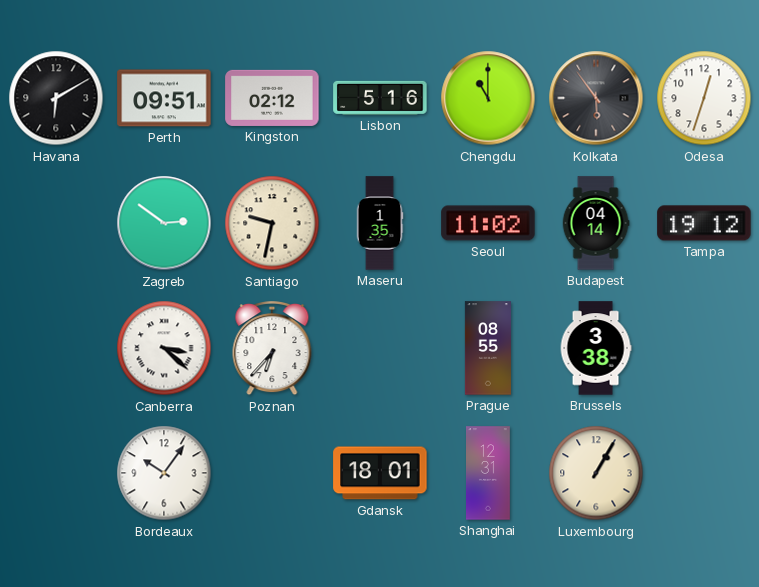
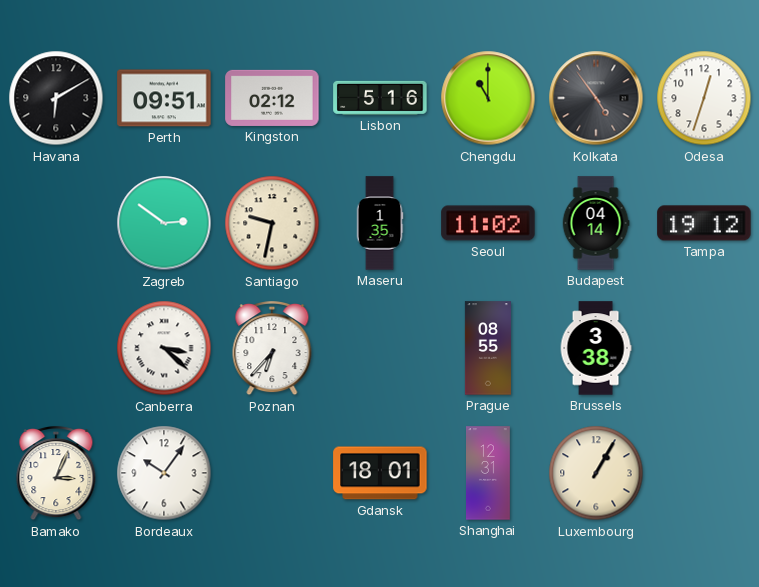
Kolkata: 5:54 -> 4:54
Bamako: none -> 3:04
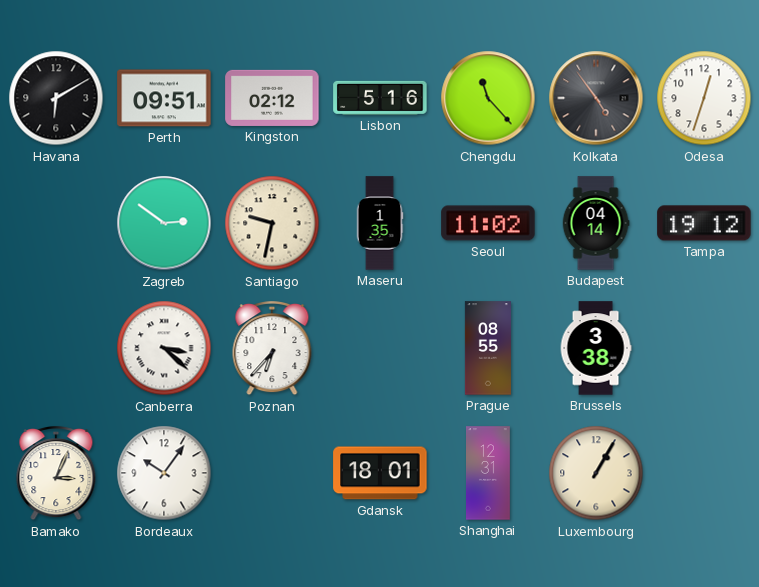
Chengdu: 11:00 -> 11:23
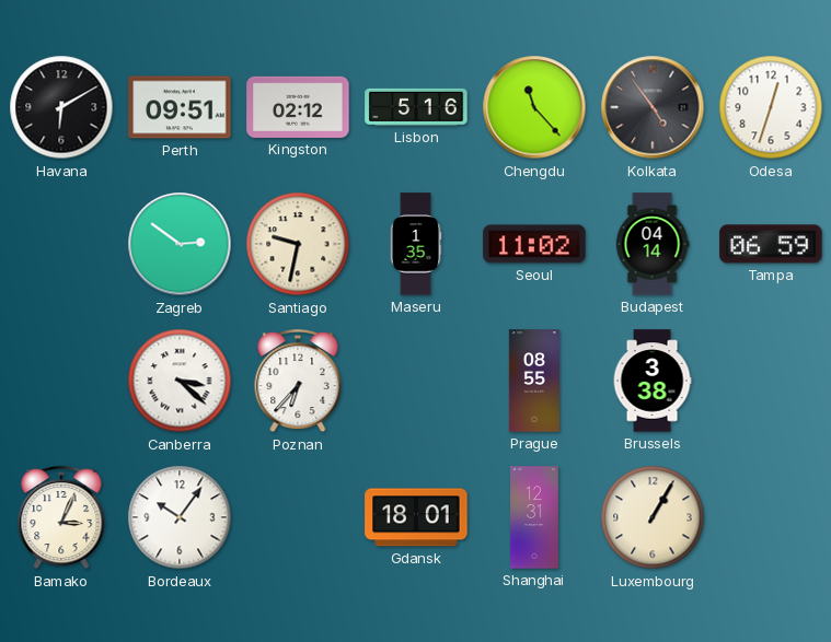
Tampa: 19:12 -> 06:59
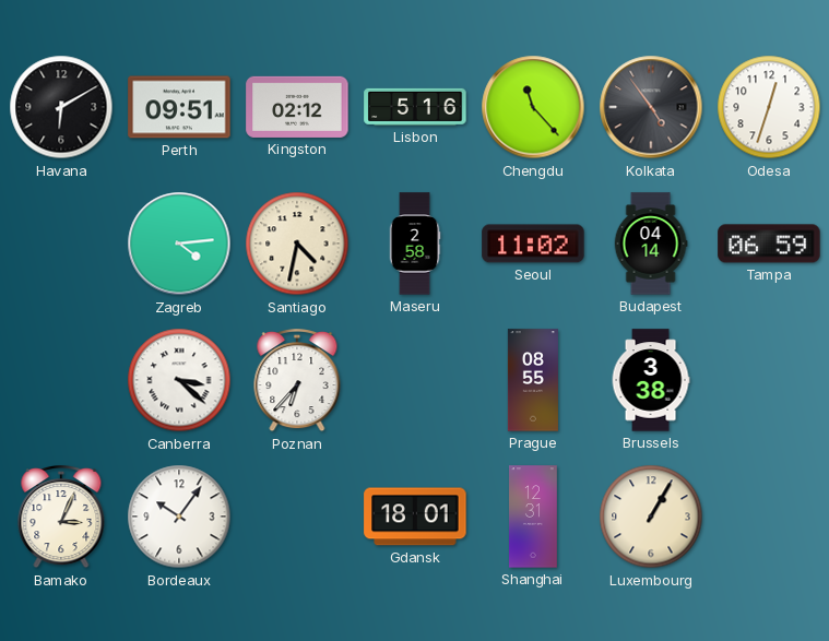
Zagreb: 2:51 -> 4:14
Santiago: 9:32 -> 4:32
Maseru: 1:35 -> 2:58
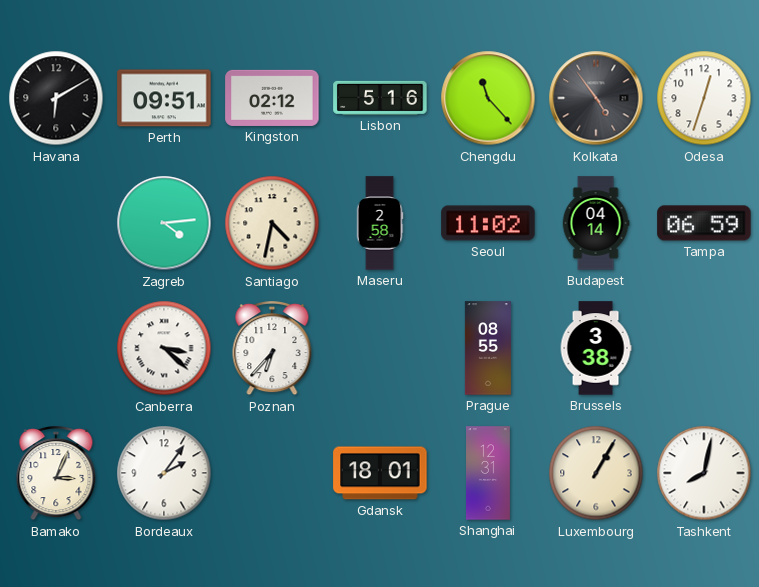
Bordeaux: 10:06 -> 2:06
Tashkent: none -> 8:02
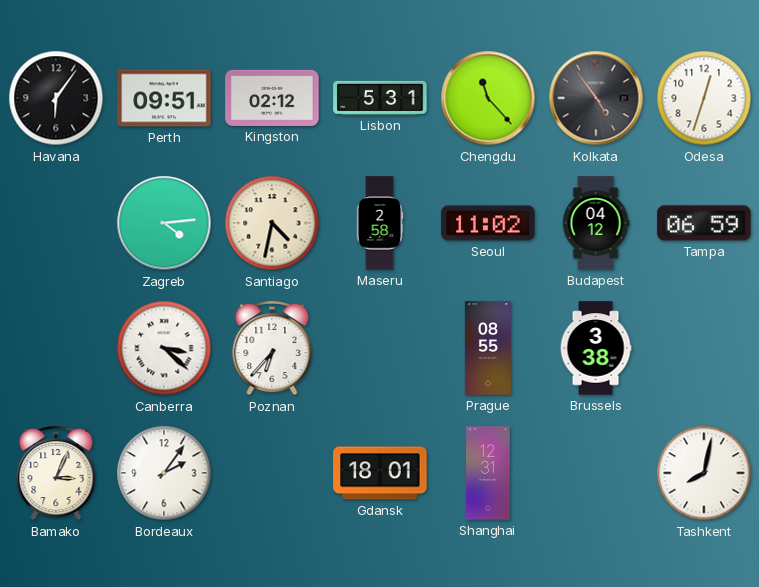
Havana: 6:10 -> 6:06
Lisbon: 5:16 -> 5:31
Budapest: 04:14 -> 04:12
Luxembourg: 1:05 -> none
